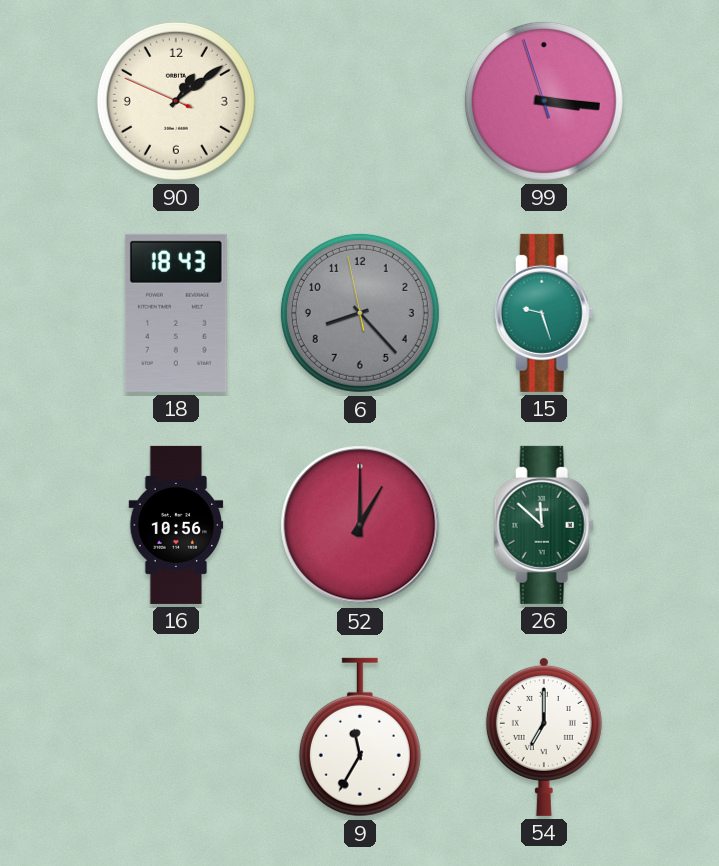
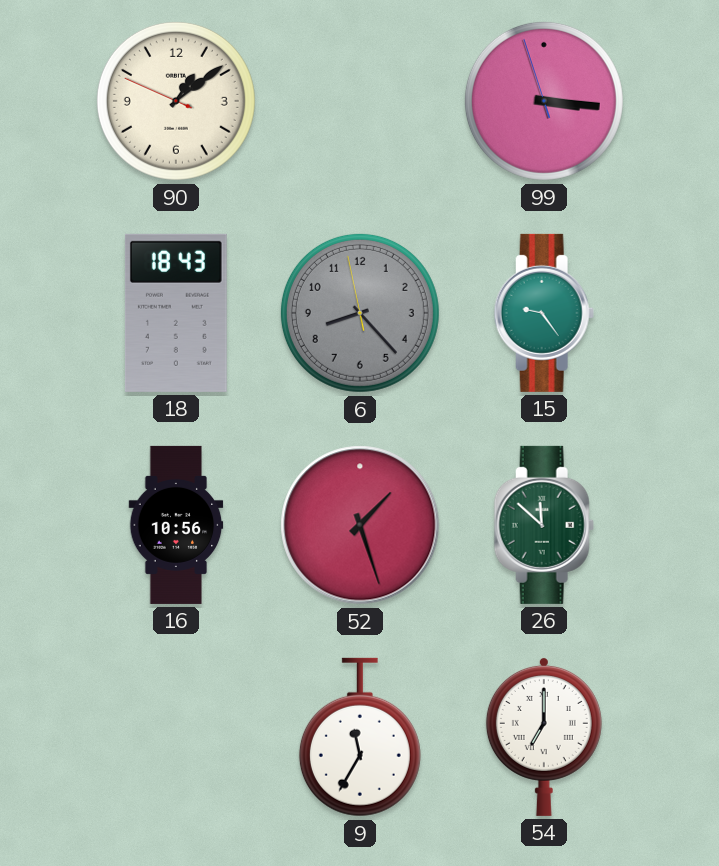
15: 9:27 -> 9:24
52: 1:00 -> 1:27
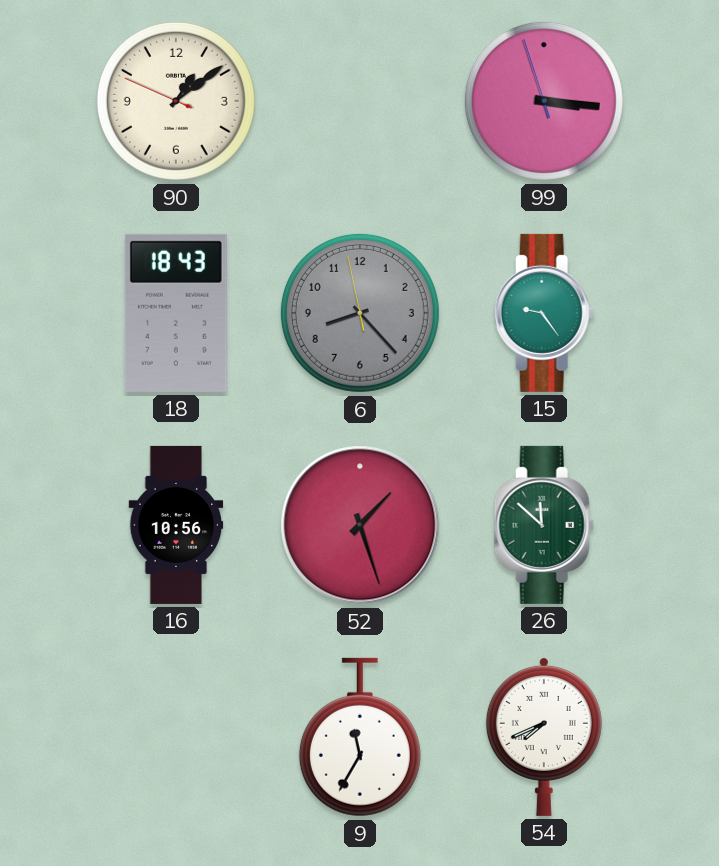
54: 7:00 -> 7:41
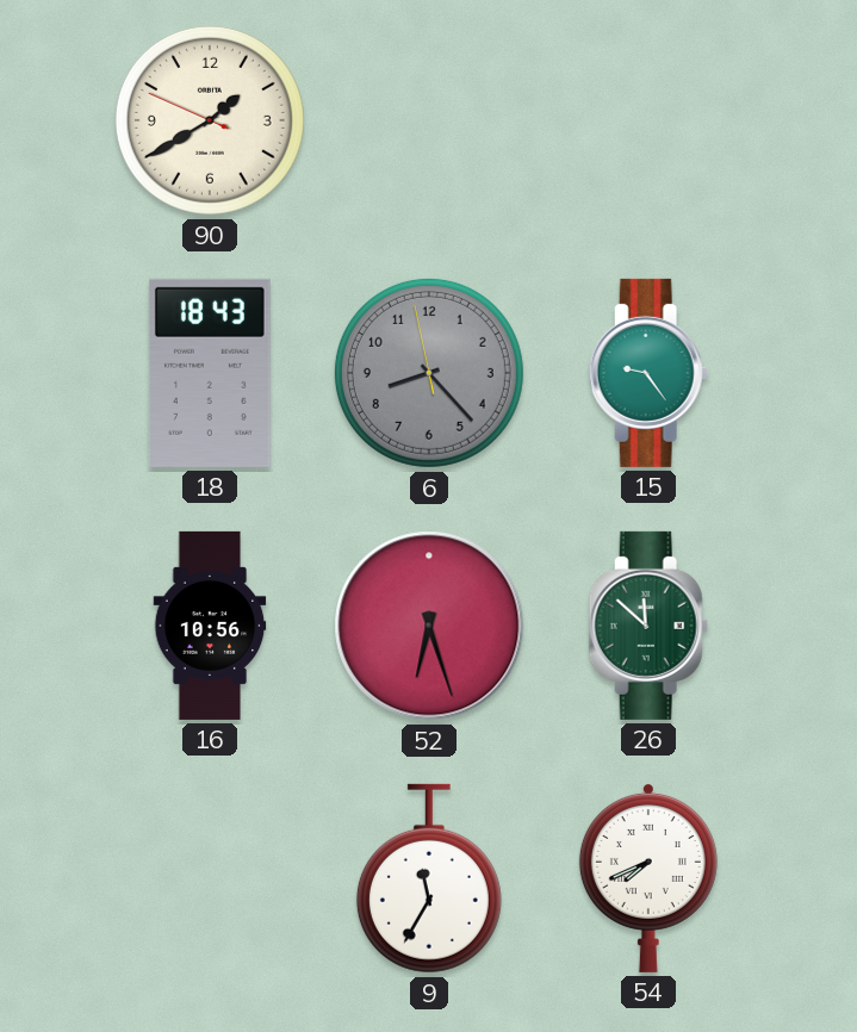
90: 1:08 -> 1:39
99: 3:15 -> none
52: 1:27 -> 6:27
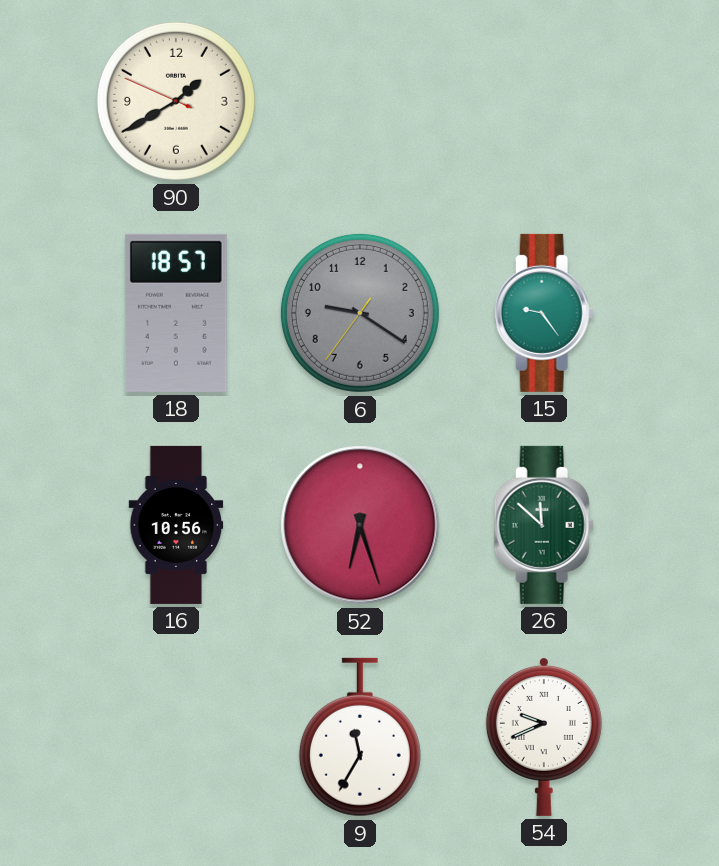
18: 18:43 -> 18:57
6: 8:22 -> 9:20
54: 7:41 -> 9:41
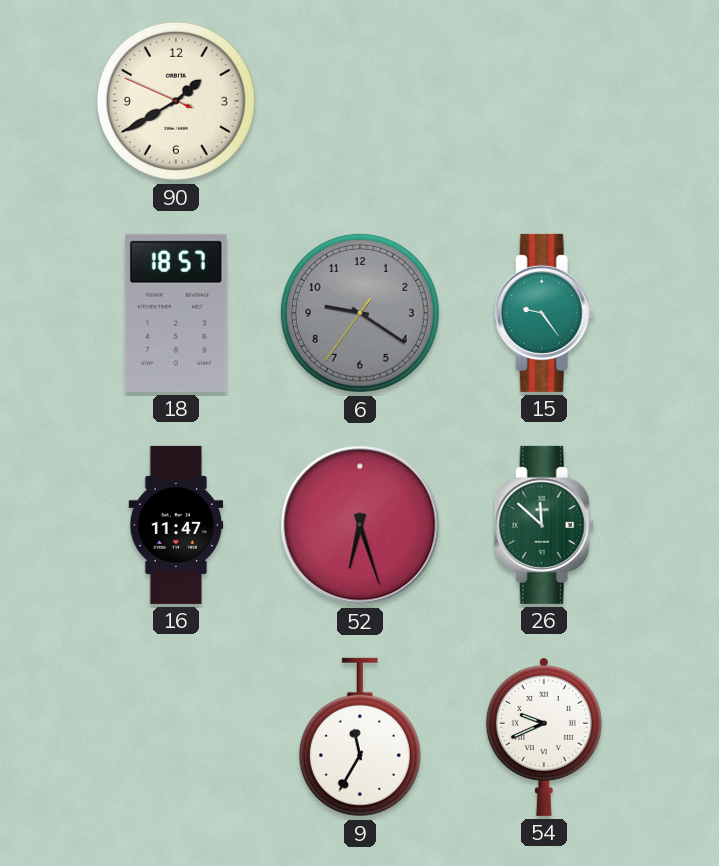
16: 10:56 -> 11:47
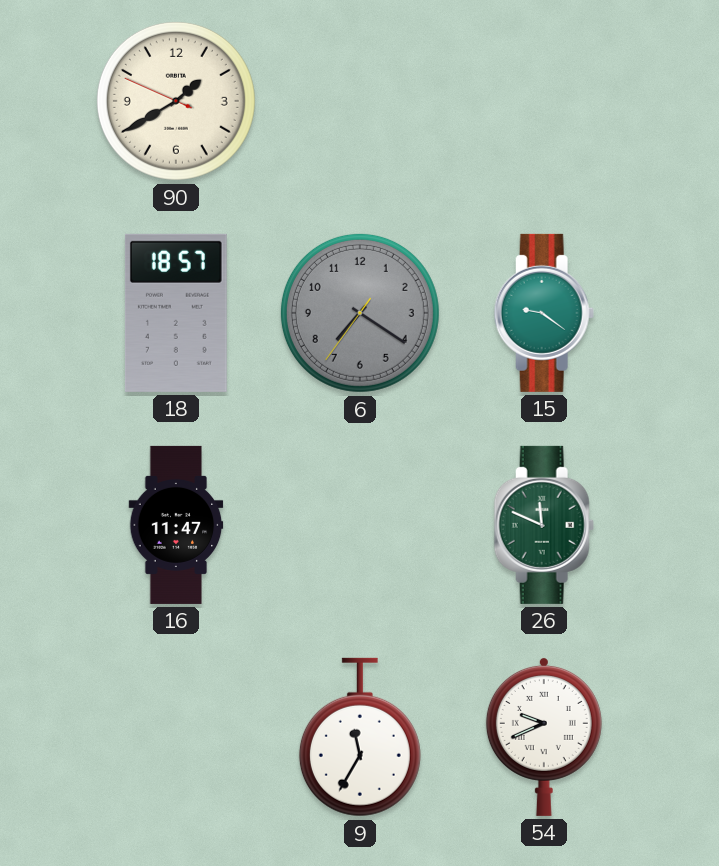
6: 9:20 -> 7:20
15: 9:24 -> 9:21
52: 6:27 -> none
26: 11:52 -> 11:49
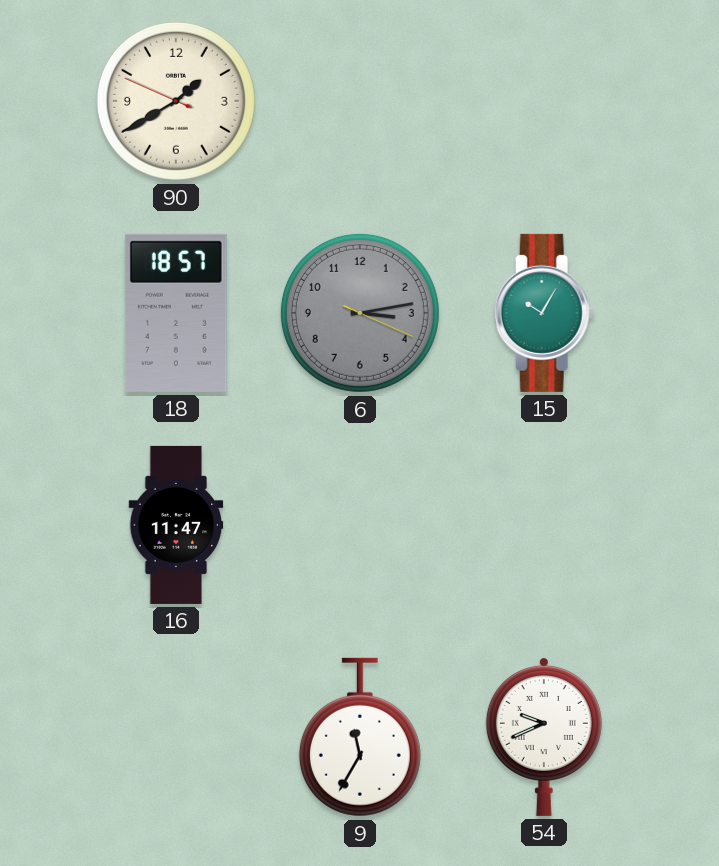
6: 7:20 -> 3:13
15: 9:21 -> 10:05
26: 11:49 -> none
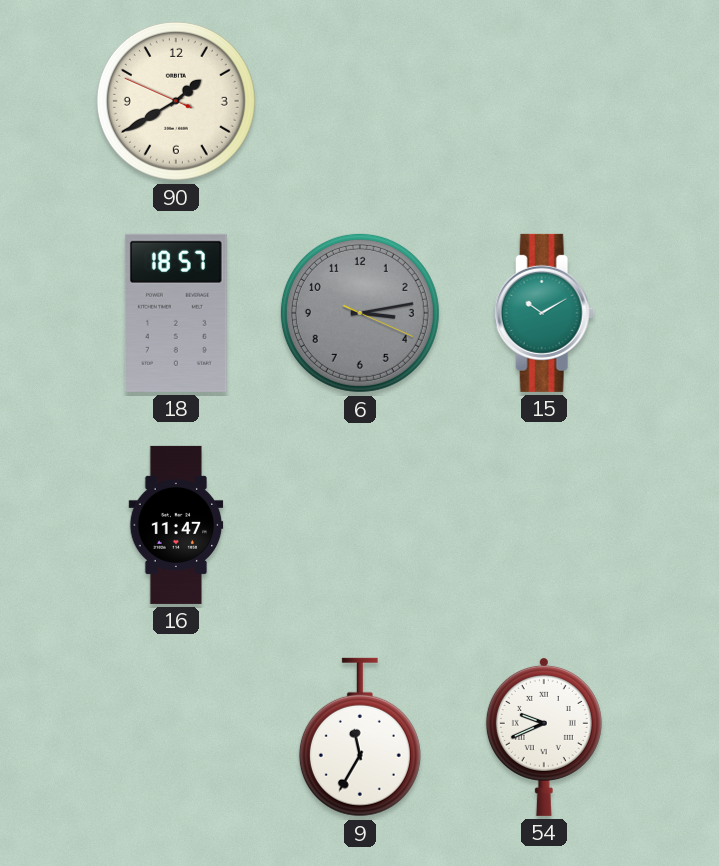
15: 10:05 -> 10:10
